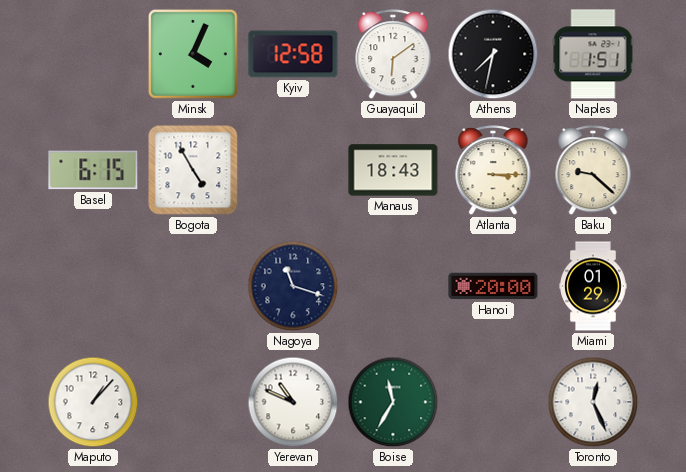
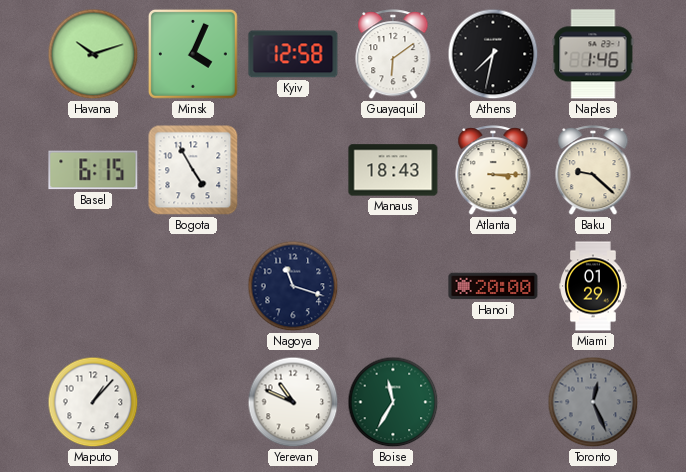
Havana: none -> 10:12
Naples: 1:51 -> 1:46
Toronto dial: white -> grey
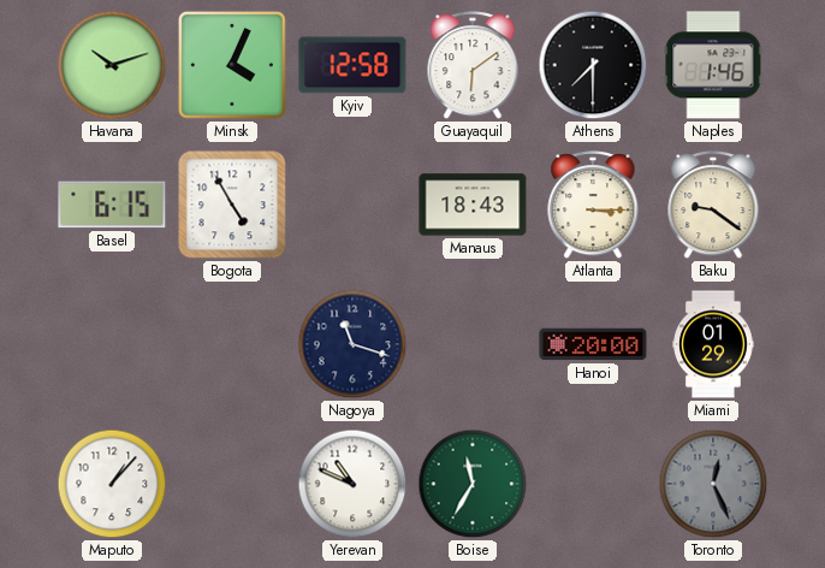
Athens: 7:32 -> 7:30
Baku: 9:22 -> 9:21
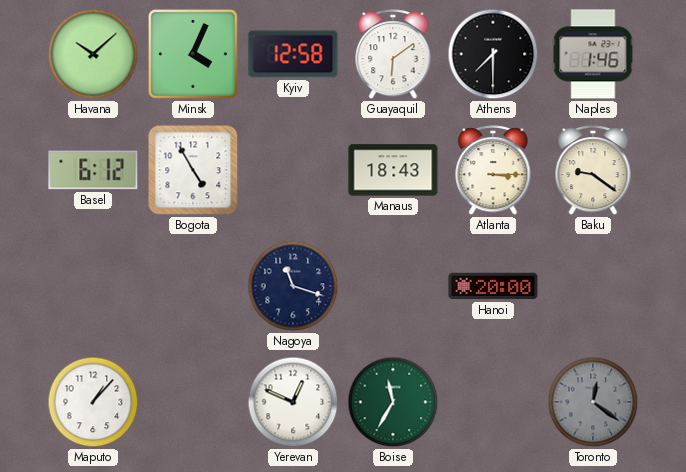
Havana: 10:12 -> 10:08
Basel: 6:15 -> 6:12
Miami: 01:29 -> none
Yerevan: 10:49 -> 12:49
Toronto: 12:26 -> 12:21
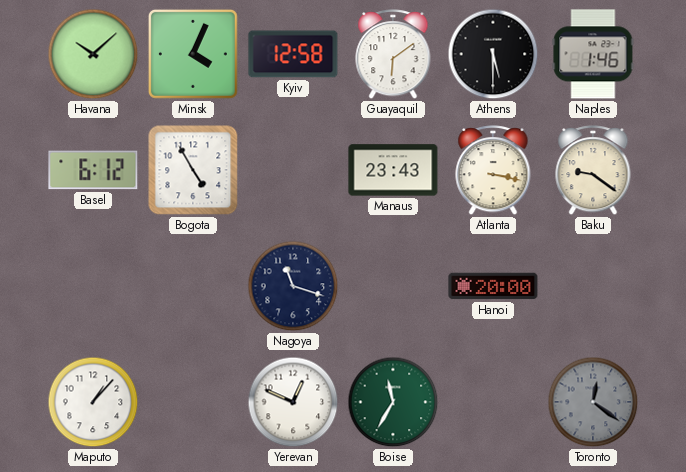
Athens: 7:30 -> 5:30
Manaus: 18:43 -> 23:43
Atlanta: 3:15 -> 3:17
